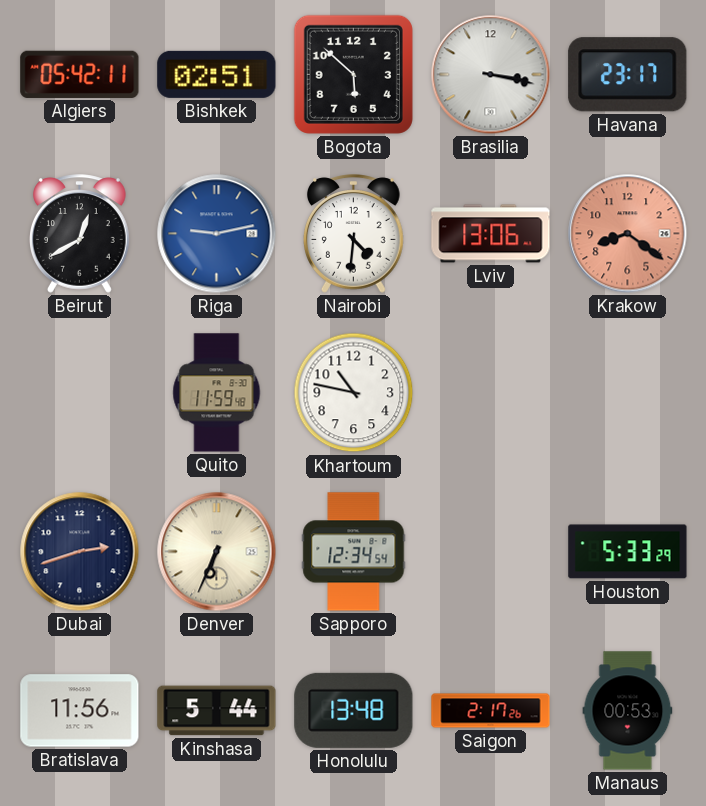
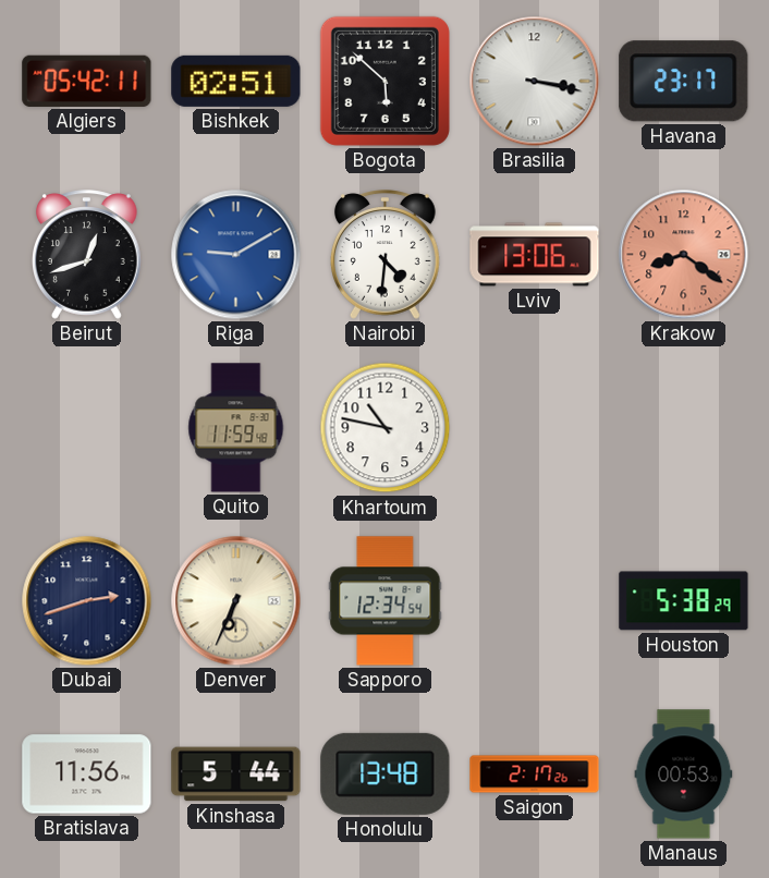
Beirut: 12:40 -> 12:42
Riga: 9:13 -> 9:10
Houston: 5:33 -> 5:38
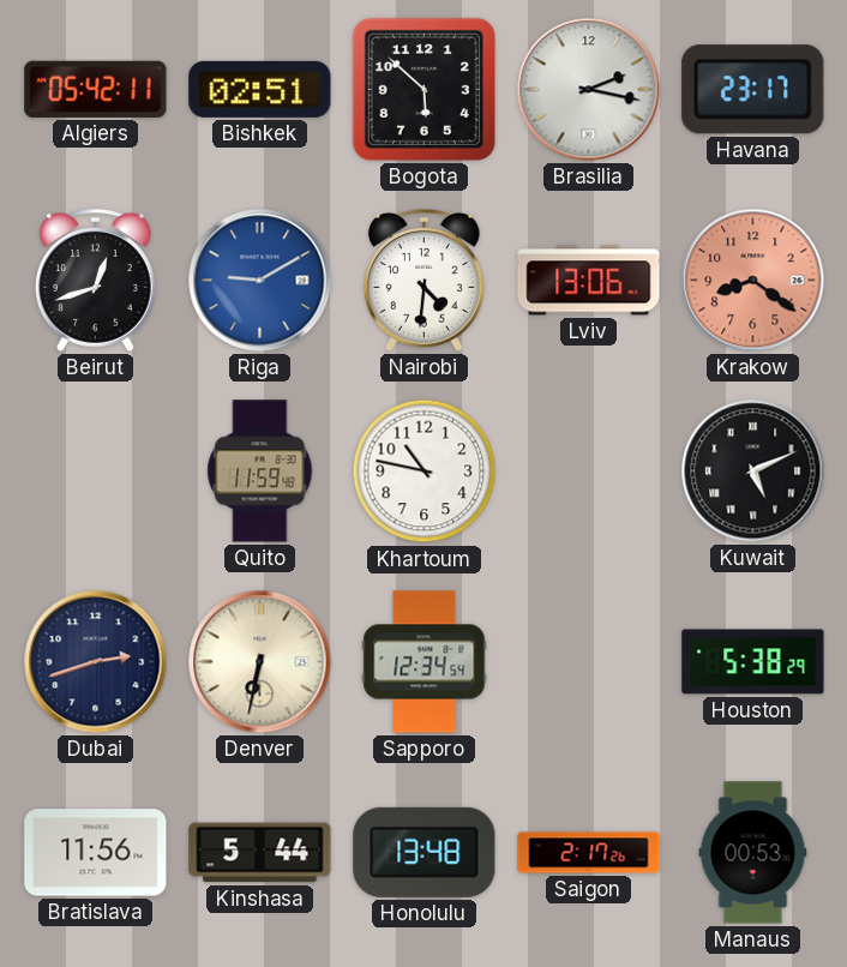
Brasilia: 3:17 -> 2:17
Kuwait: none -> 5:11
Denver: 6:34 -> 6:32
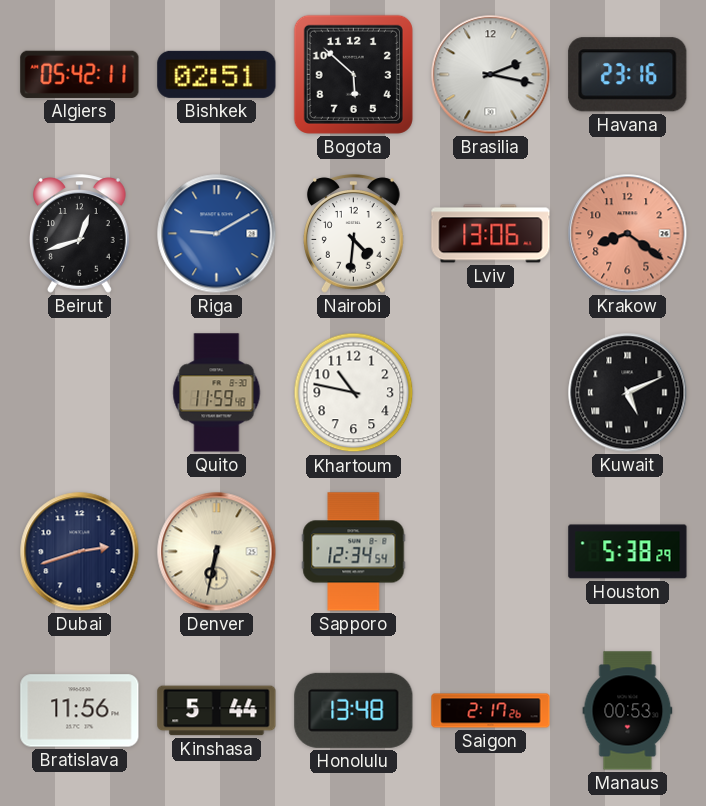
Havana: 23:17 -> 23:16
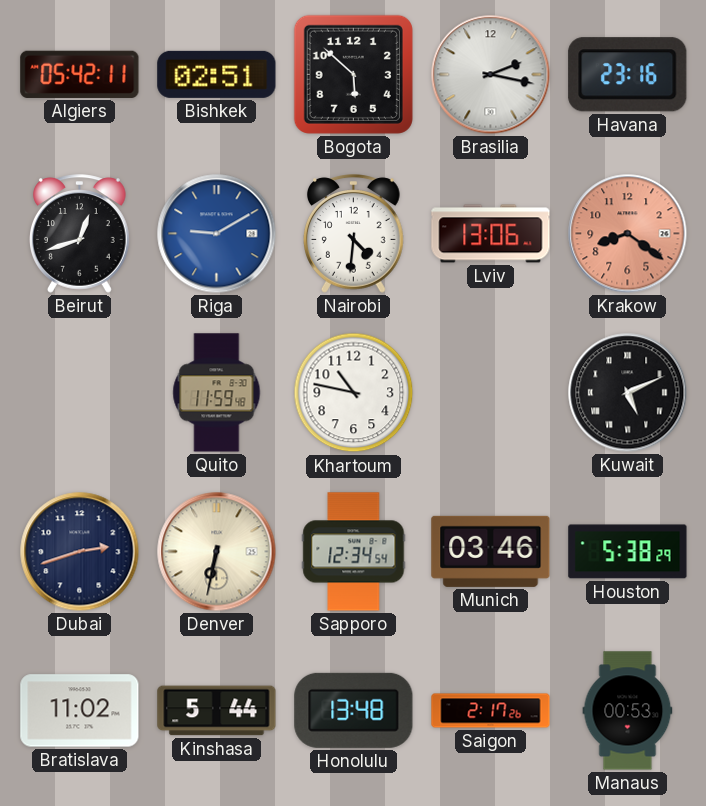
Munich: none -> 03:46
Bratislava: 11:56 -> 11:02
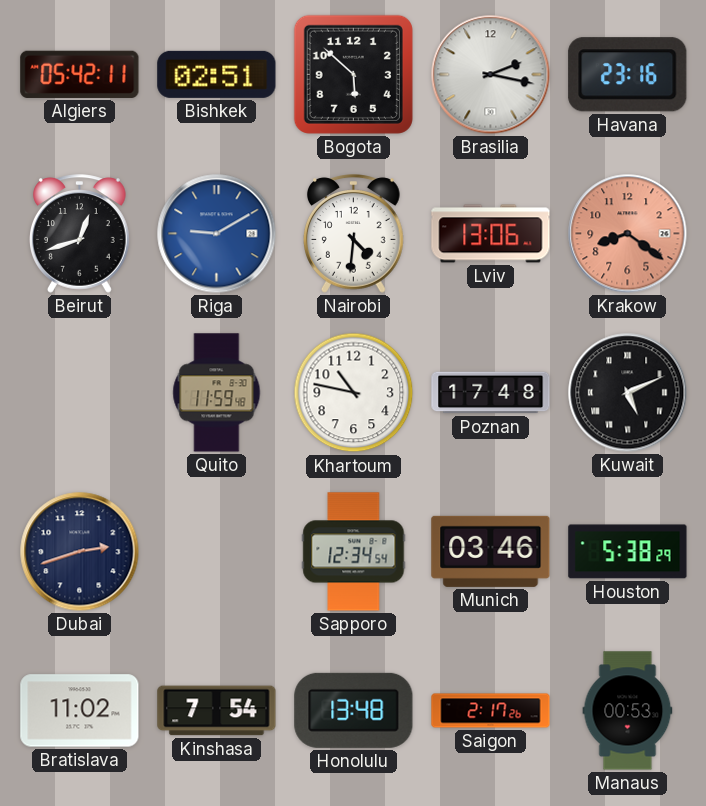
Poznan: none -> 17:48
Denver: 6:32 -> none
Kinshasa: 5:44 -> 7:54
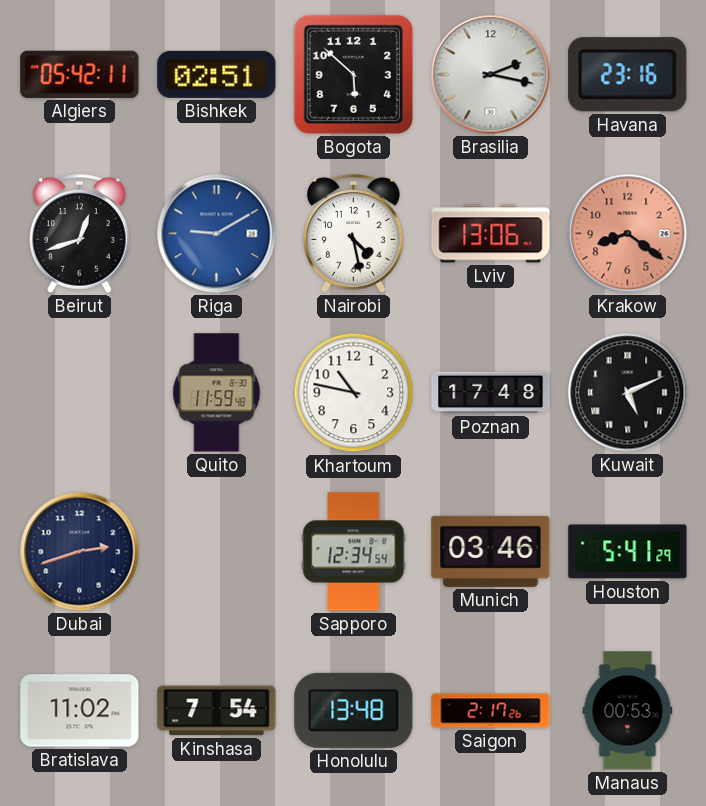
Nairobi: 4:31 -> 4:28
Houston: 5:38 -> 5:41
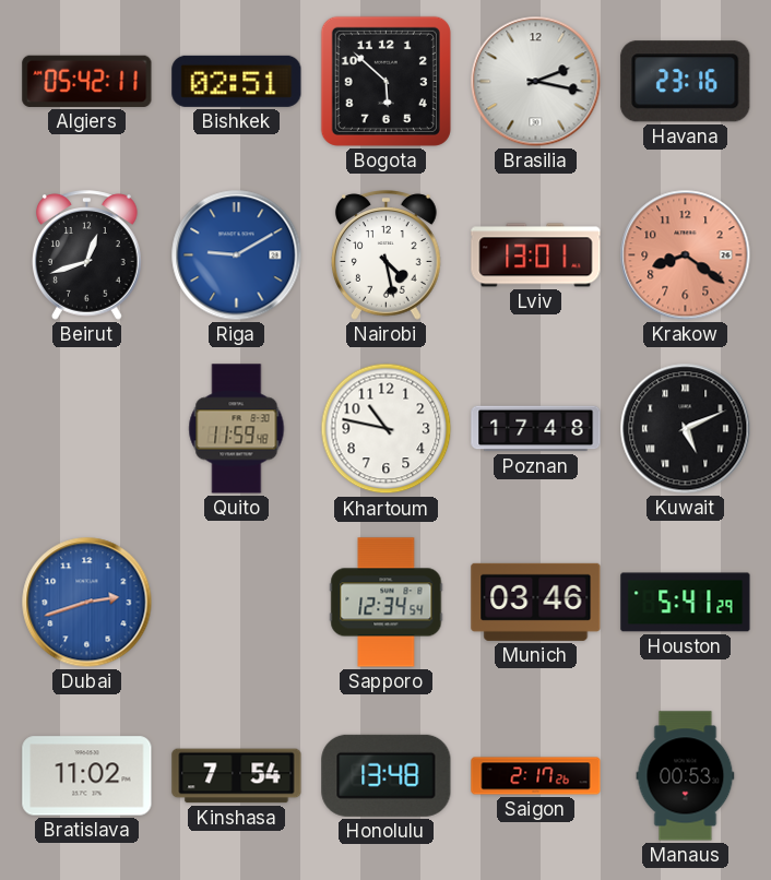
Lviv: 13:06 -> 13:01
Dubai dial: navy -> blue
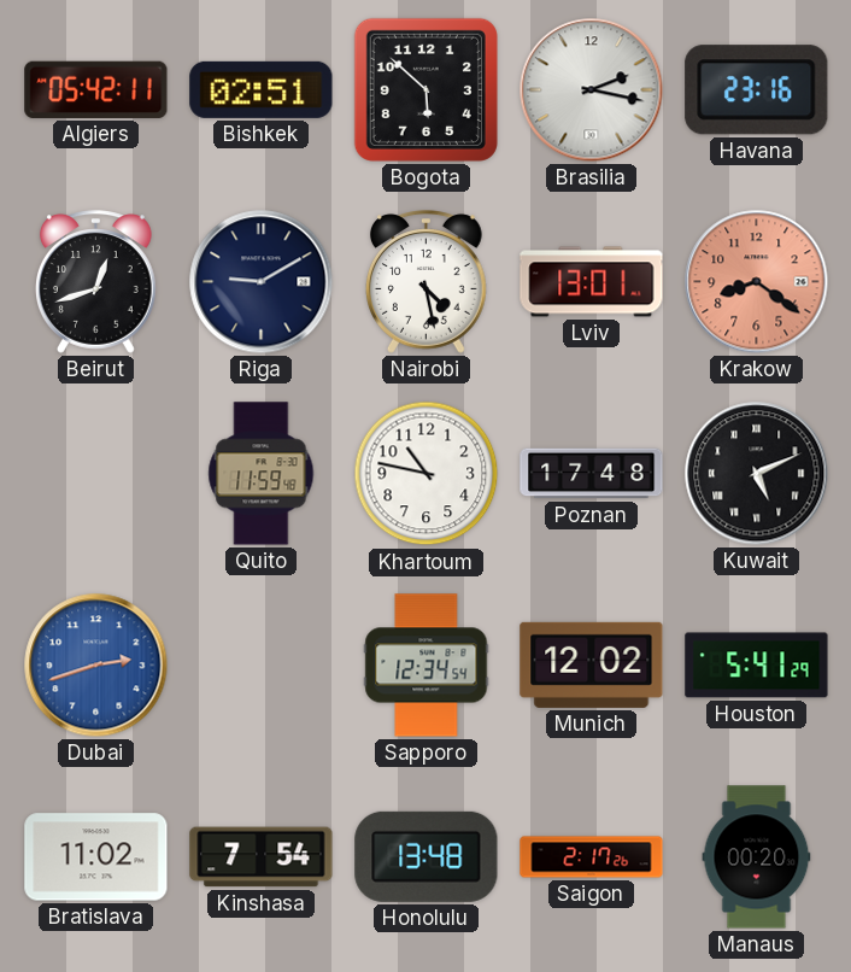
Riga dial: blue -> navy
Munich: 03:46 -> 12:02
Manaus: 00:53 -> 00:20
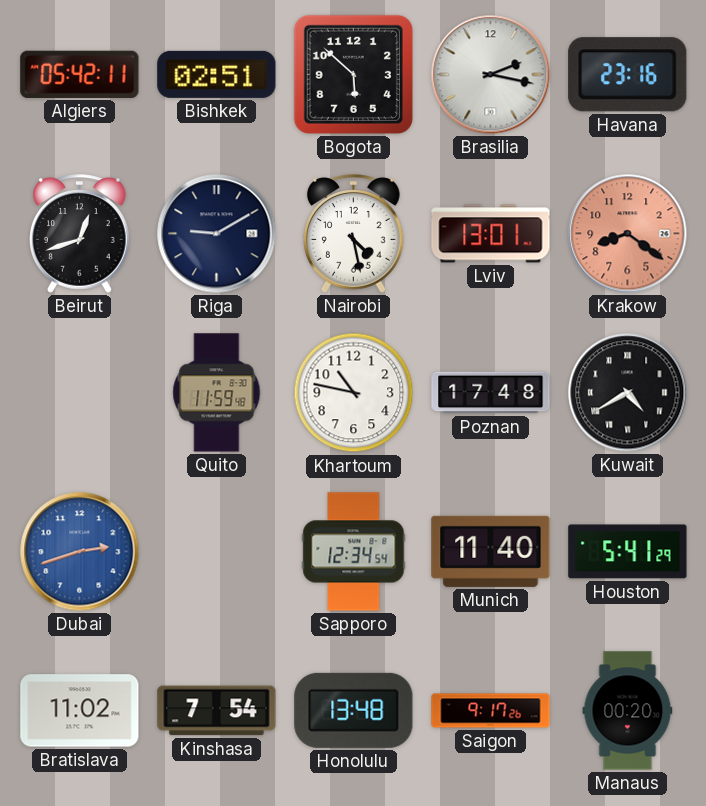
Kuwait: 5:11 -> 4:40
Munich: 12:02 -> 11:40
Saigon: 2:17 -> 9:17
